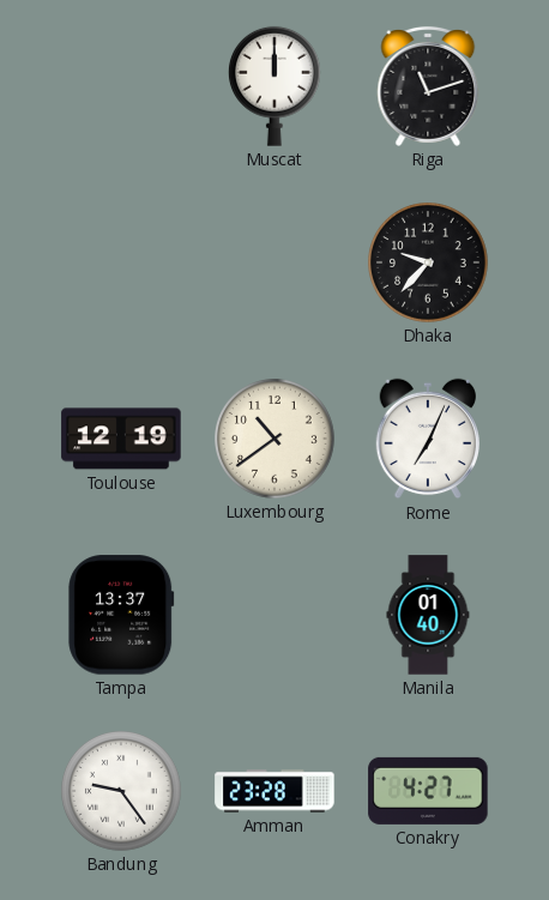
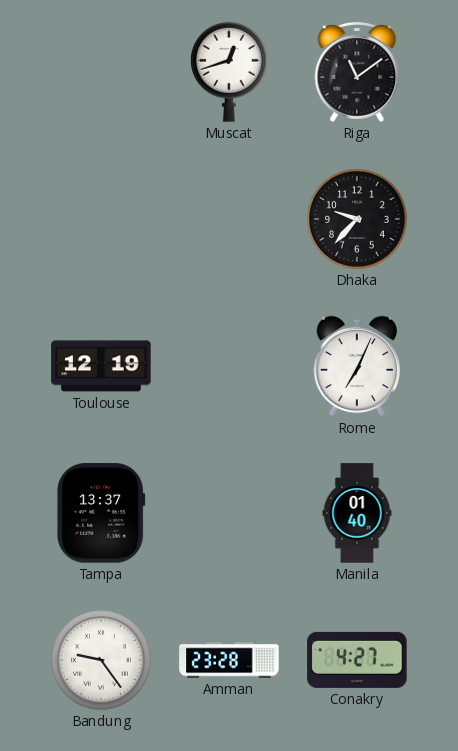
Muscat: 12:00 -> 12:42
Riga: 11:12 -> 11:09
Luxembourg: 10:39 -> none
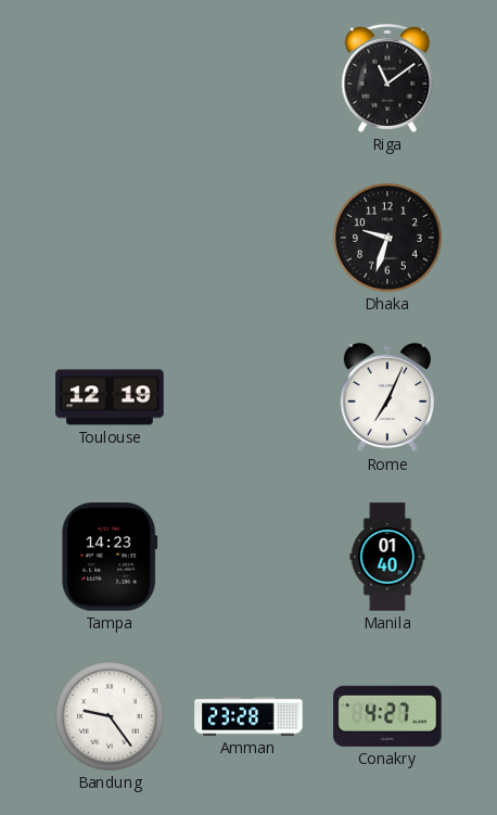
Muscat: 12:42 -> none
Dhaka: 9:37 -> 9:33
Tampa: 13:37 -> 14:23
